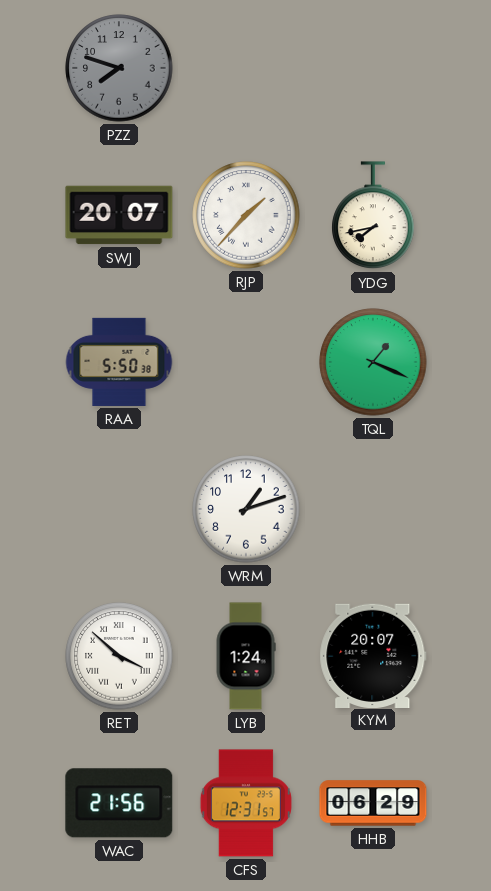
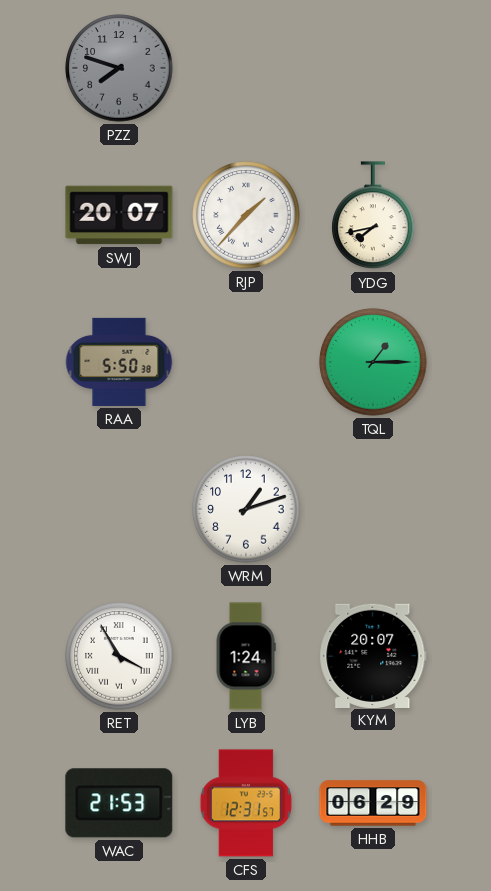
TQL: 1:19 -> 1:15
RET: 3:52 -> 3:55
WAC: 21:56 -> 21:53
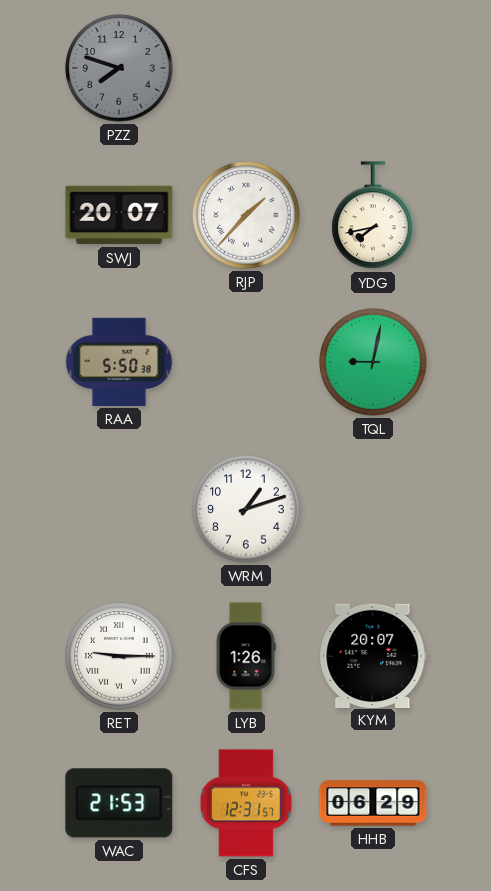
TQL: 1:15 -> 9:02
RET: 3:55 -> 9:15
LYB: 1:24 -> 1:26
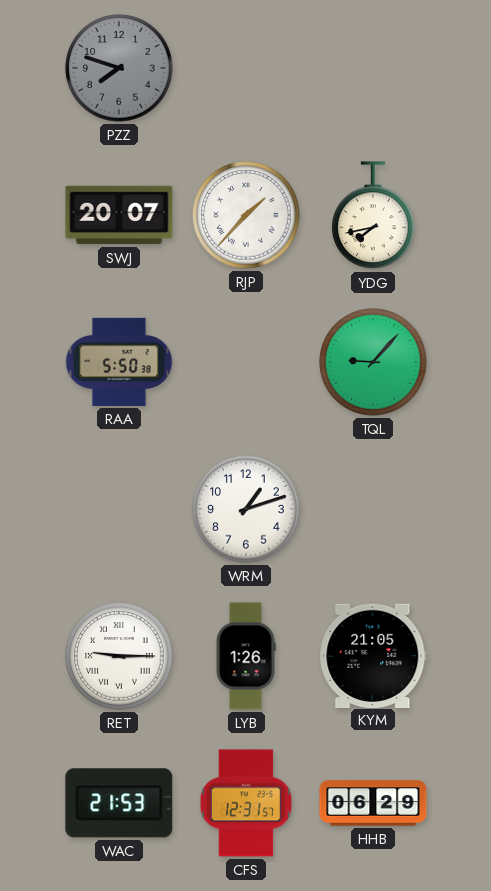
TQL: 9:02 -> 9:07
KYM: 20:07 -> 21:05
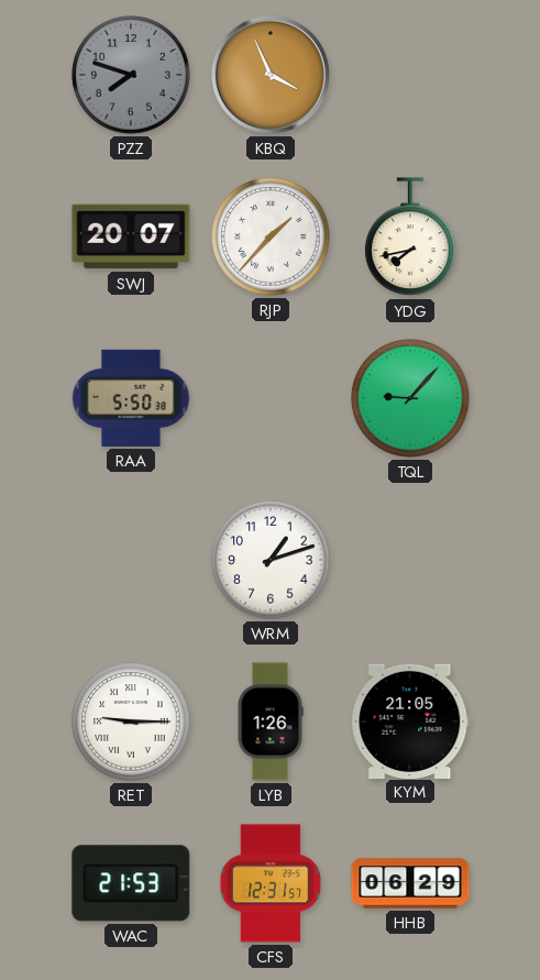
KBQ: none -> 3:56
